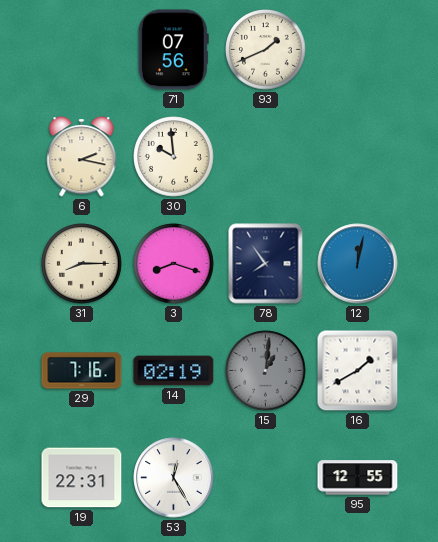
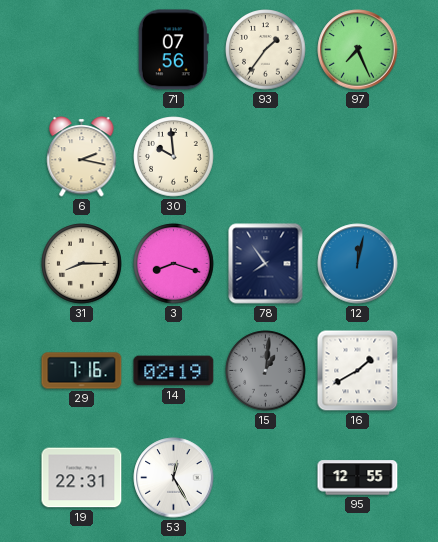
93: 1:41 -> 1:36
97: none -> 7:26
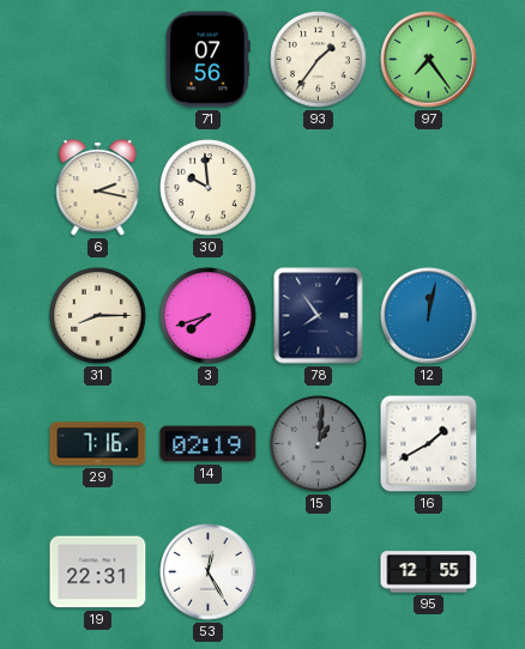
97: 7:26 -> 7:24
3: 8:18 -> 7:42
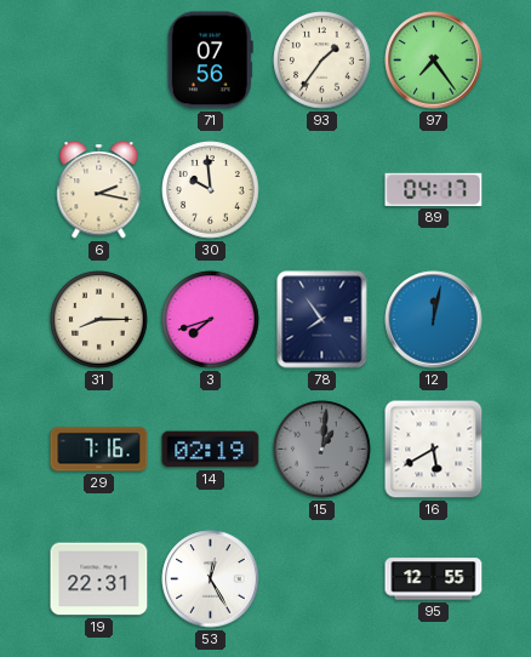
89: none -> 04:17
16: 1:40 -> 5:40
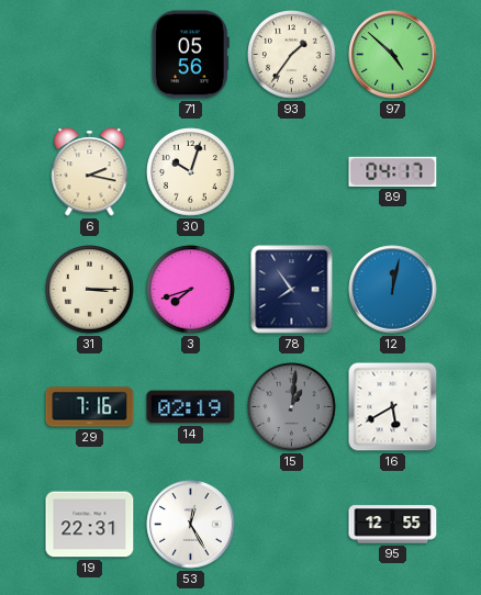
71: 07:56 -> 05:56
97: 7:24 -> 4:52
30: 9:59 -> 10:03
31: 8:15 -> 3:15
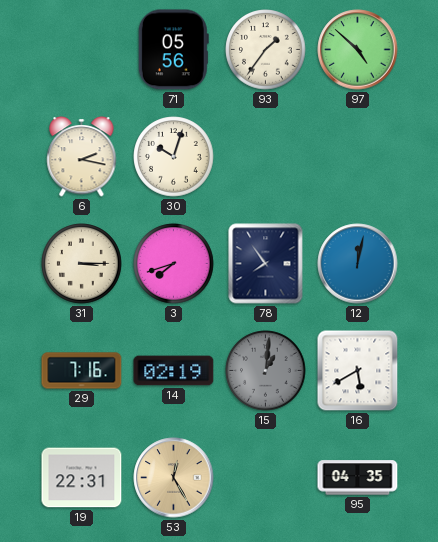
89: 04:17 -> none
53 dial: white -> champagne
95: 12:55 -> 04:35
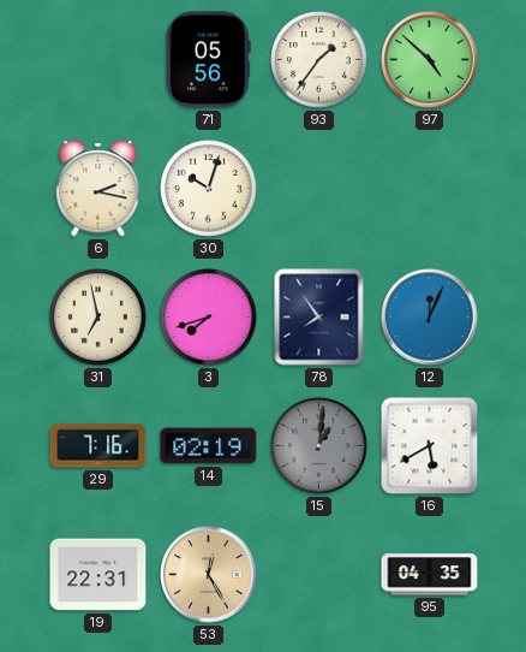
31: 3:15 -> 6:58
12: 12:02 -> 12:04
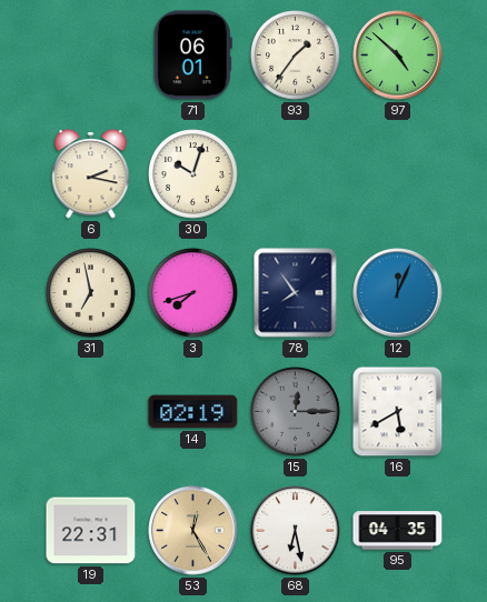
71: 05:56 -> 06:01
29: 7:16 -> none
15: 1:01 -> 12:15
68: none -> 6:28
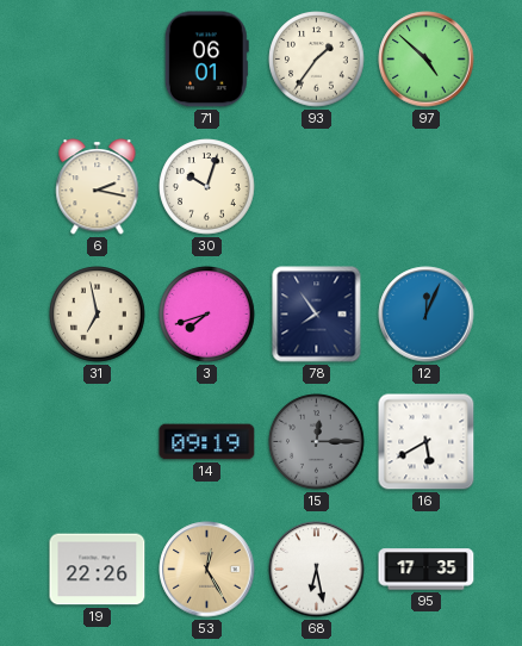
14: 02:19 -> 09:19
19: 22:31 -> 22:26
95: 04:35 -> 17:35
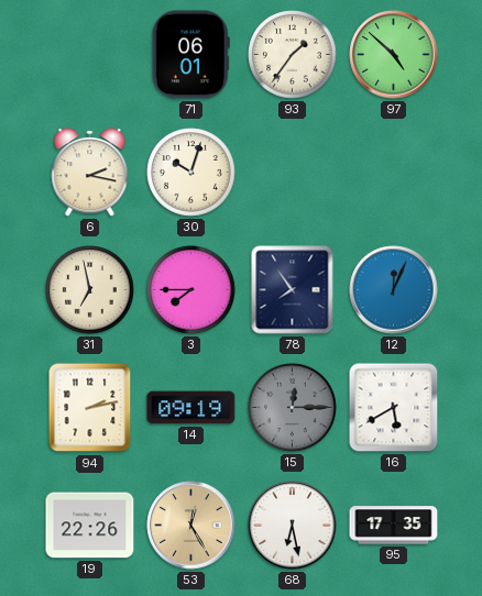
3: 7:42 -> 7:45
94: none -> 2:13
